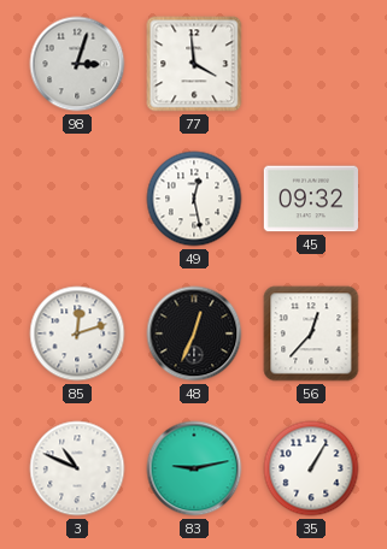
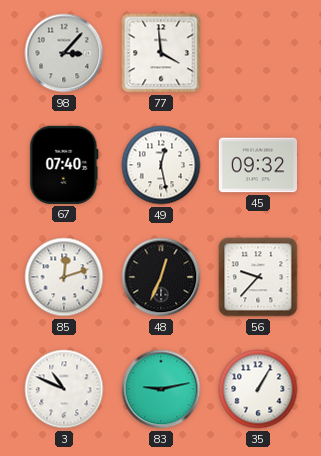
98: 3:03 -> 3:07
67: none -> 07:40
56: 12:37 -> 9:37
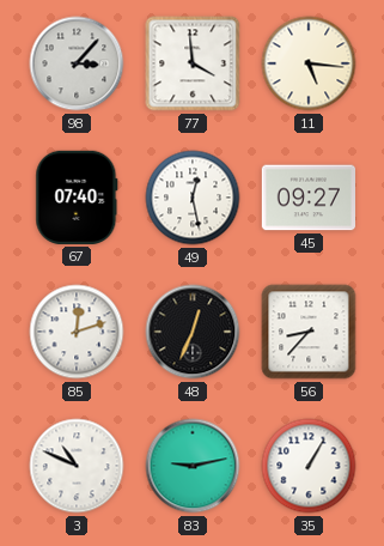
11: none -> 5:16
45: 09:32 -> 09:27
56: 9:37 -> 8:37
